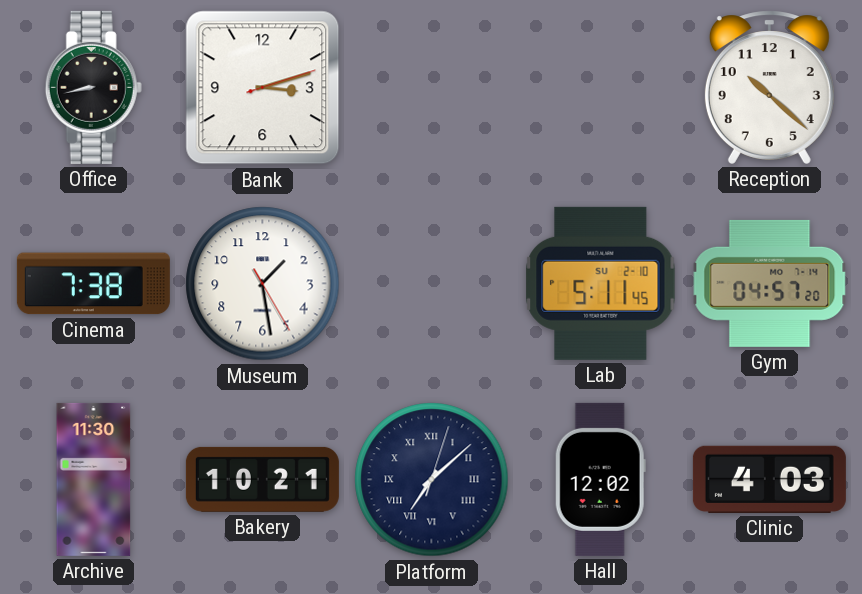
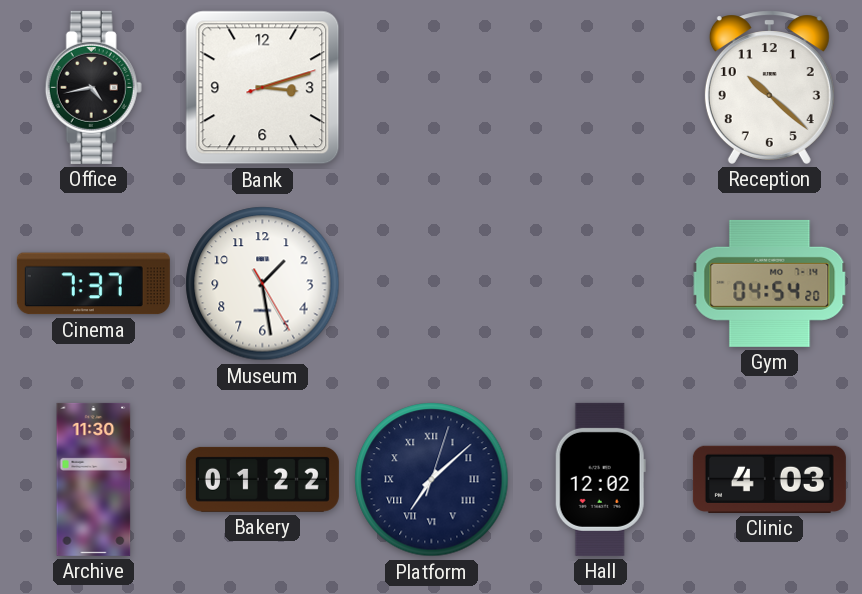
Office: 8:43 -> 4:43
Cinema: 7:38 -> 7:37
Lab: 5:11 -> none
Gym: 04:57 -> 04:54
Bakery: 10:21 -> 01:22
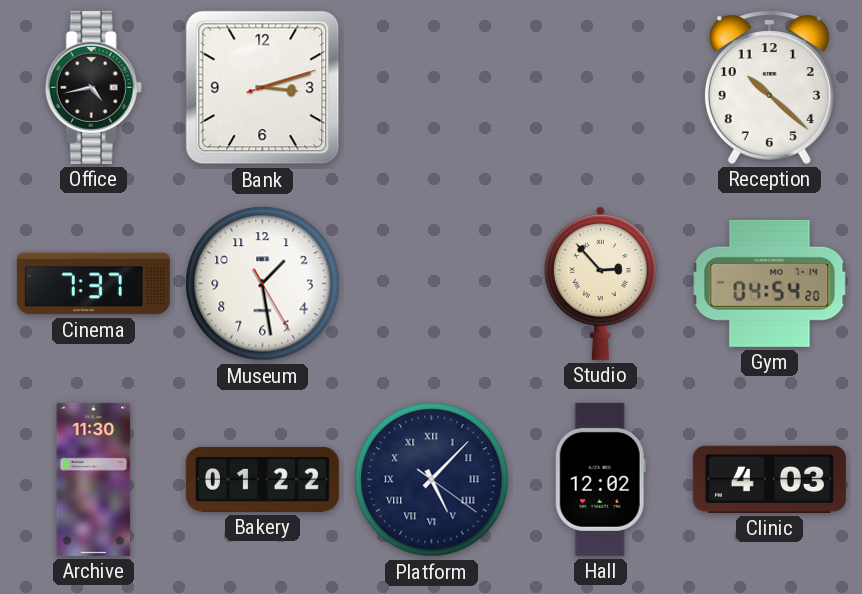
Studio: none -> 2:53
Platform: 7:08 -> 5:07
